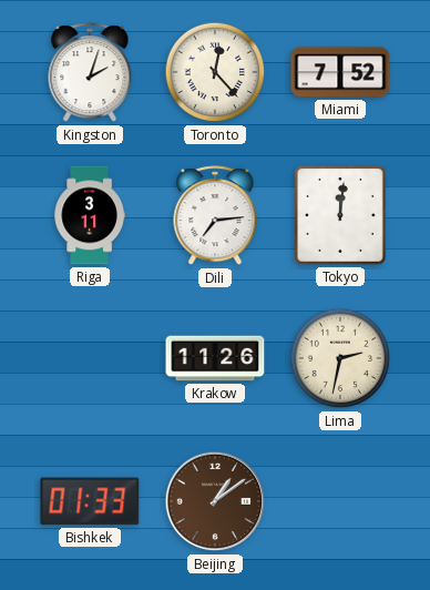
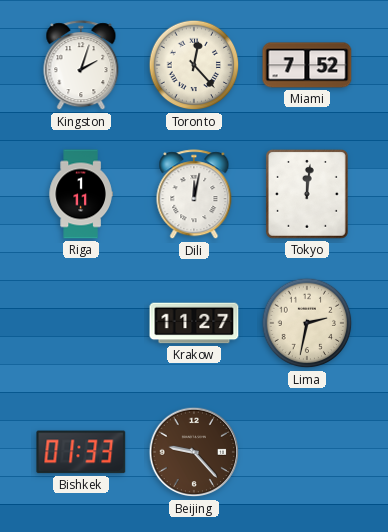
Riga: 3:11 -> 1:11
Dili: 7:14 -> 12:02
Krakow: 11:26 -> 11:27
Beijing: 1:09 -> 9:23
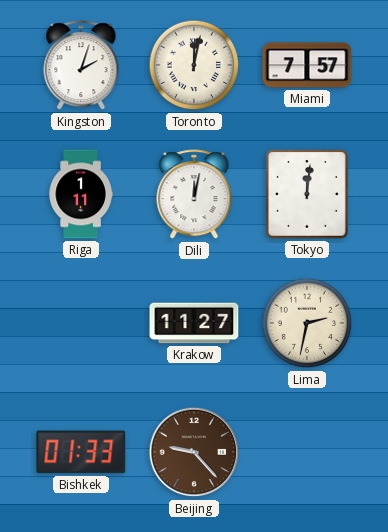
Toronto: 12:23 -> 12:02
Miami: 7:52 -> 7:57
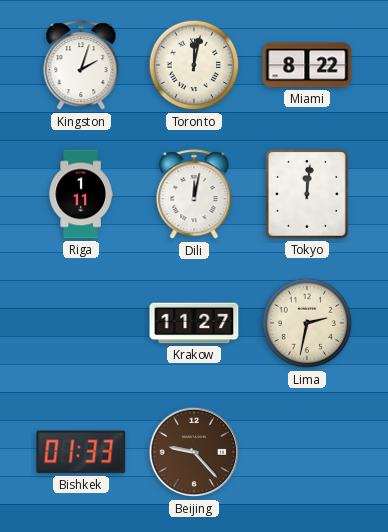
Miami: 7:57 -> 8:22
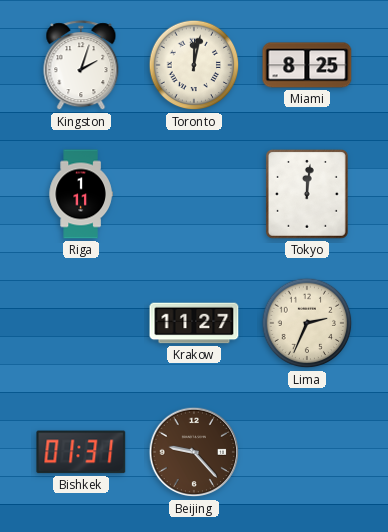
Miami: 8:22 -> 8:25
Dili: 12:02 -> none
Lima: 2:32 -> 2:34
Bishkek: 01:33 -> 01:31
